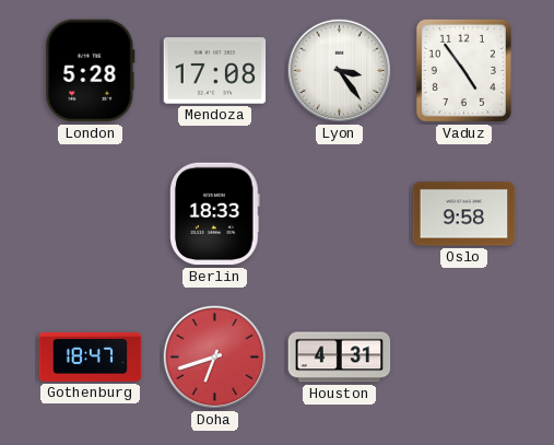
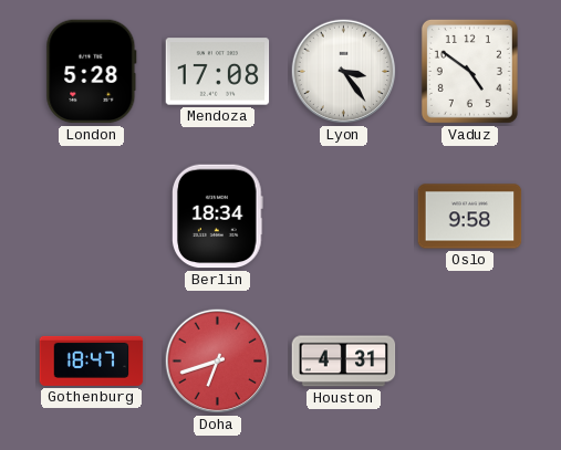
Vaduz: 4:54 -> 4:51
Berlin: 18:33 -> 18:34
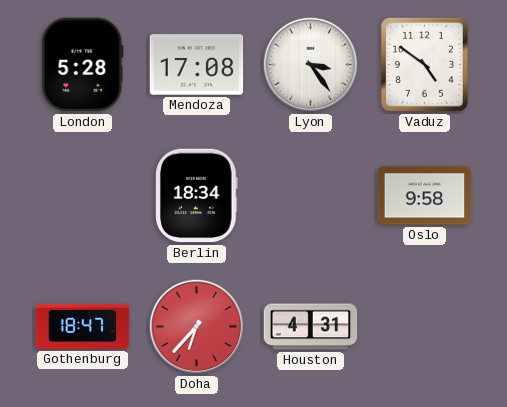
Doha: 6:42 -> 6:37
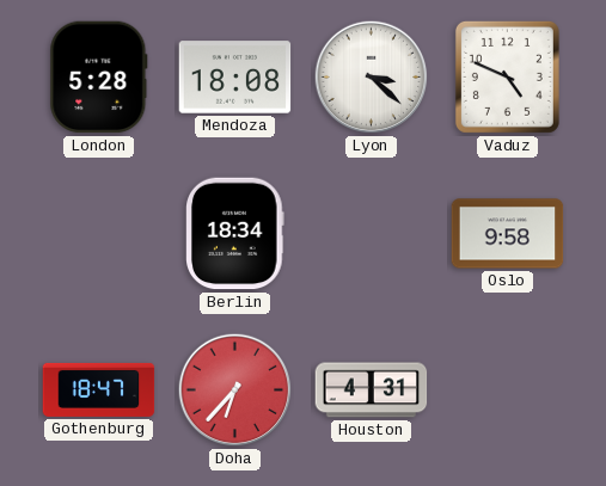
Mendoza: 17:08 -> 18:08
Lyon: 3:24 -> 3:22
Vaduz: 4:51 -> 4:49
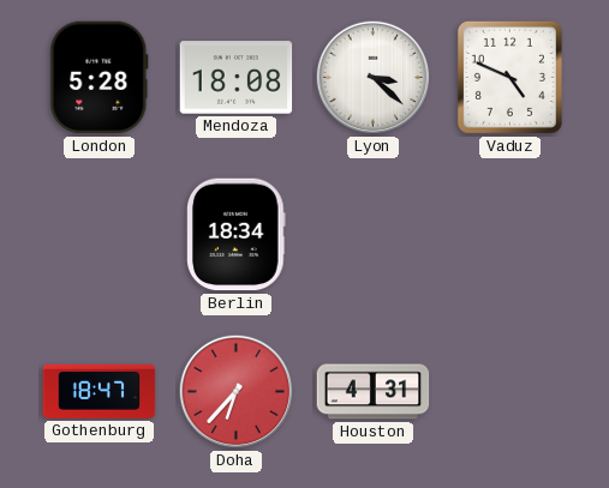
Oslo: 9:58 -> none
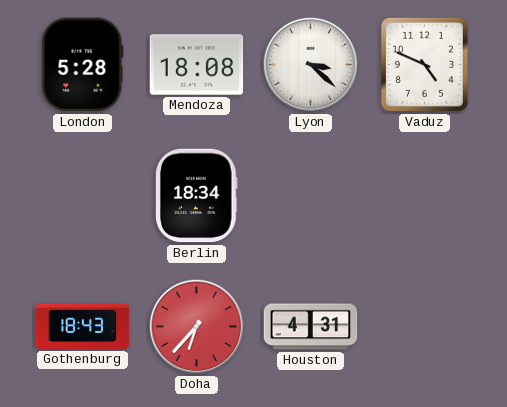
Gothenburg: 18:47 -> 18:43
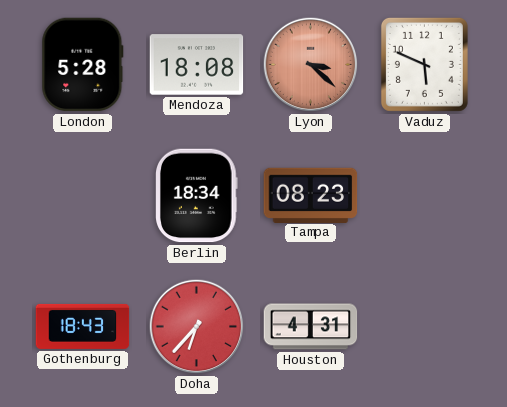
Lyon dial: white -> salmon
Vaduz: 4:49 -> 5:49
Tampa: none -> 08:23
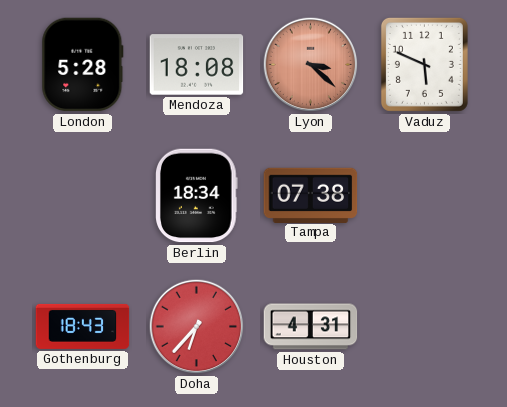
Tampa: 08:23 -> 07:38
